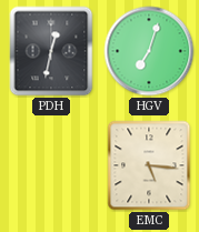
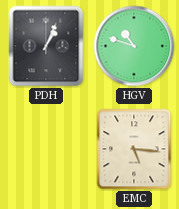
PDH: 12:32 -> 1:04
HGV: 7:03 -> 10:48
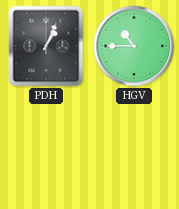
HGV: 10:48 -> 10:45
EMC: 5:16 -> none
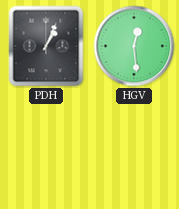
HGV: 10:45 -> 12:29
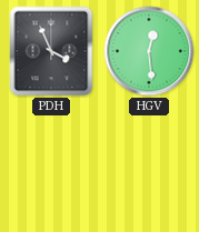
PDH: 1:04 -> 3:56
